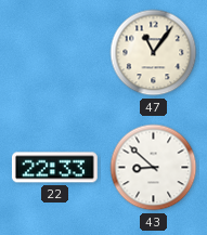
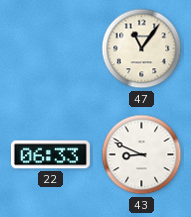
22: 22:33 -> 06:33
43: 8:52 -> 8:49
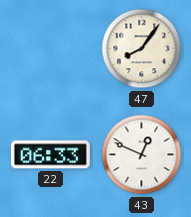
47: 11:06 -> 8:06
43: 8:49 -> 12:49
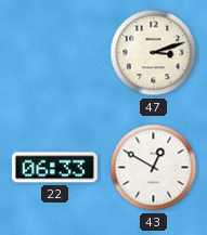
47: 8:06 -> 3:12
43: 12:49 -> 12:50
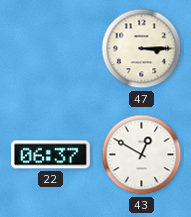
47: 3:12 -> 3:15
22: 06:33 -> 06:37
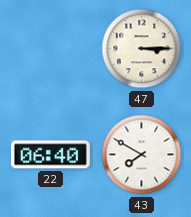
22: 06:37 -> 06:40
43: 12:50 -> 7:50
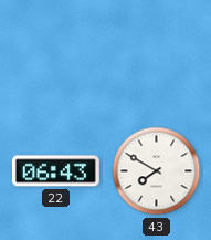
47: 3:15 -> none
22: 06:40 -> 06:43
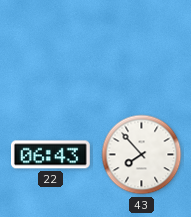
43: 7:50 -> 7:53
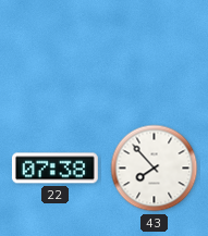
22: 06:43 -> 07:38
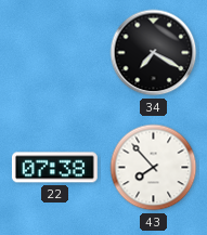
34: none -> 7:20
